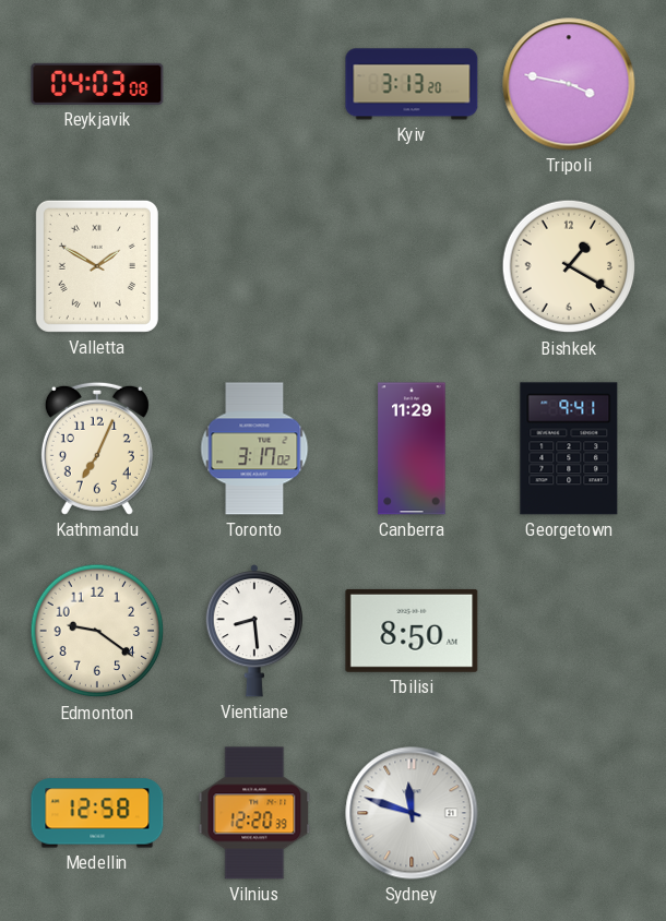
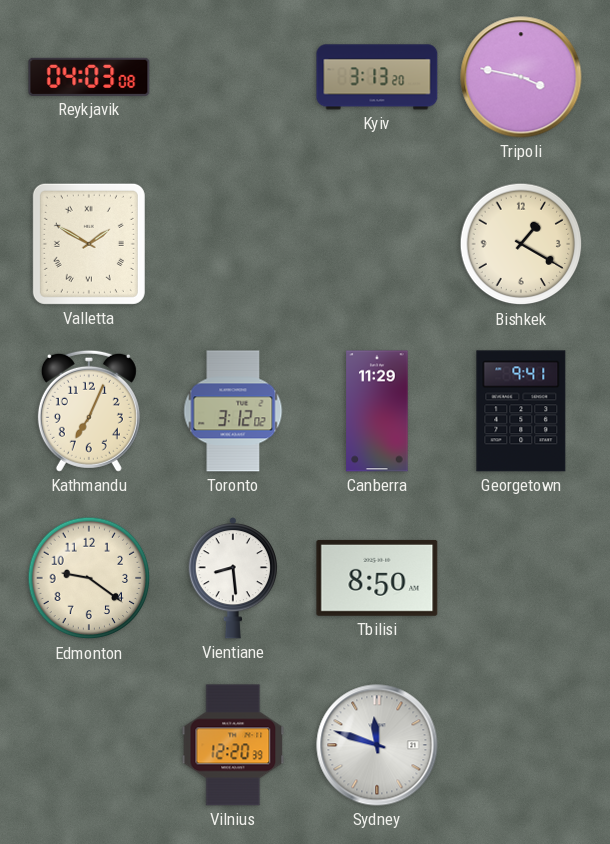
Toronto: 3:17 -> 3:12
Medellin: 12:58 -> none
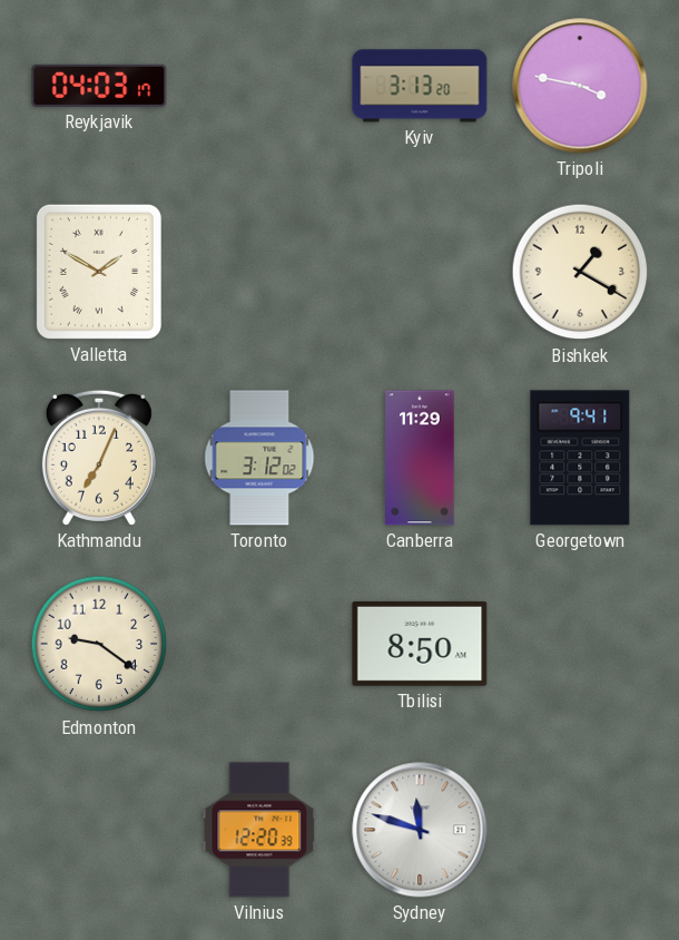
Reykjavik: 04:03:08 -> 04:03:17
Vientiane: 8:29 -> none
